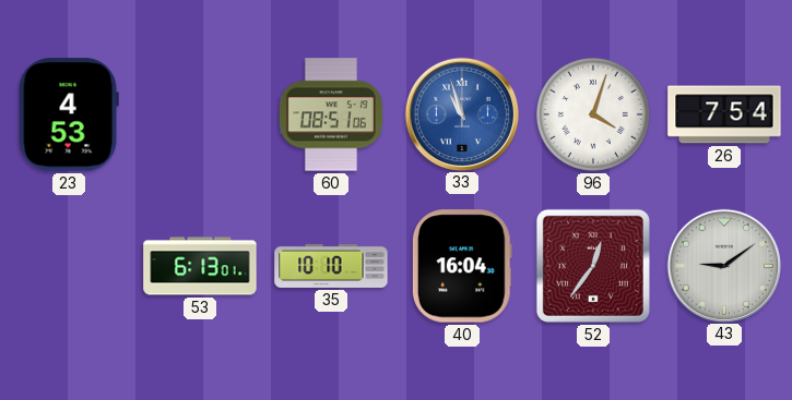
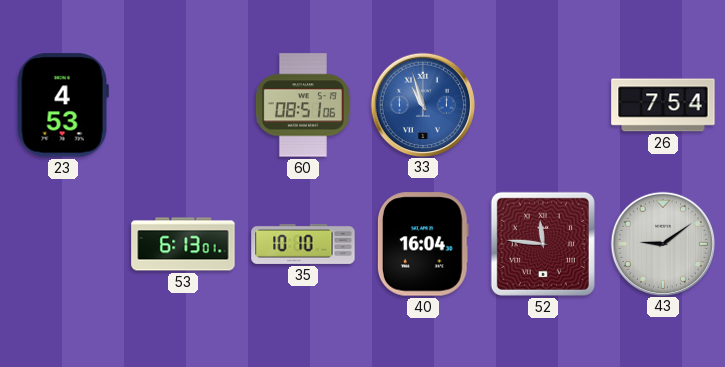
96: 4:03 -> none
52: 12:36 -> 11:46
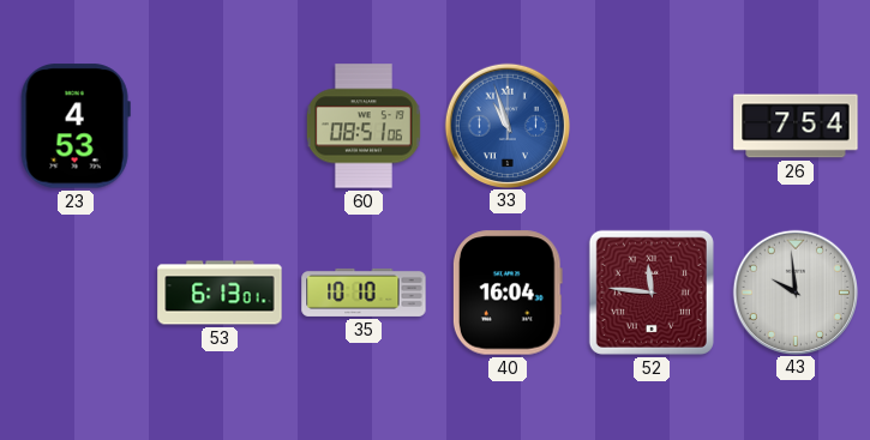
43: 9:09 -> 9:59
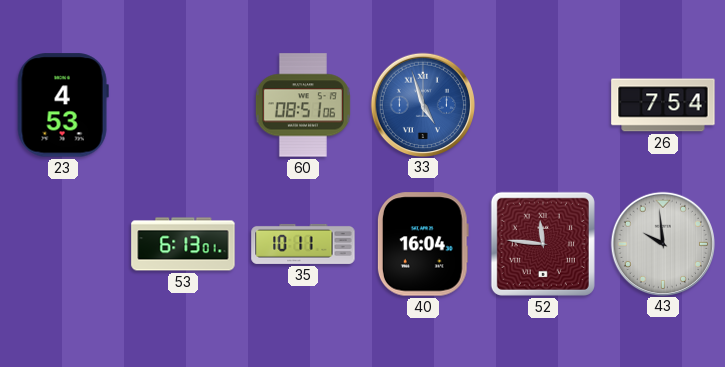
33: 10:57 -> 4:57
35: 10:10 -> 10:11
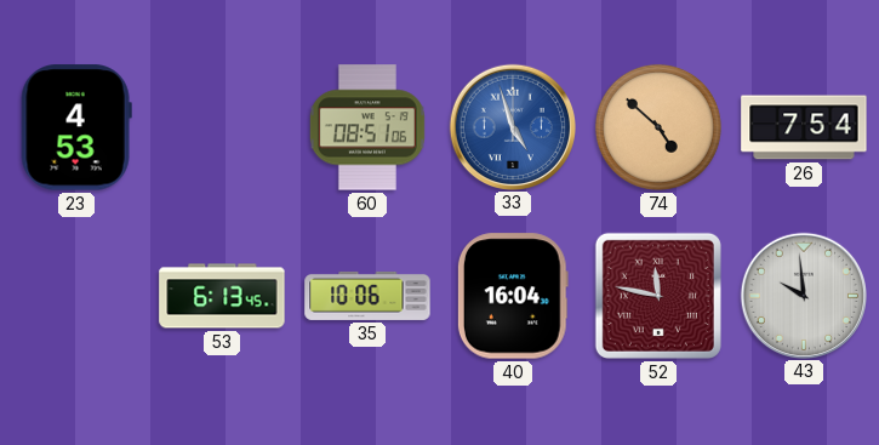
74: none -> 4:52
53: 6:13:01 -> 6:13:45
35: 10:11 -> 10:06
52: 11:46 -> 11:47
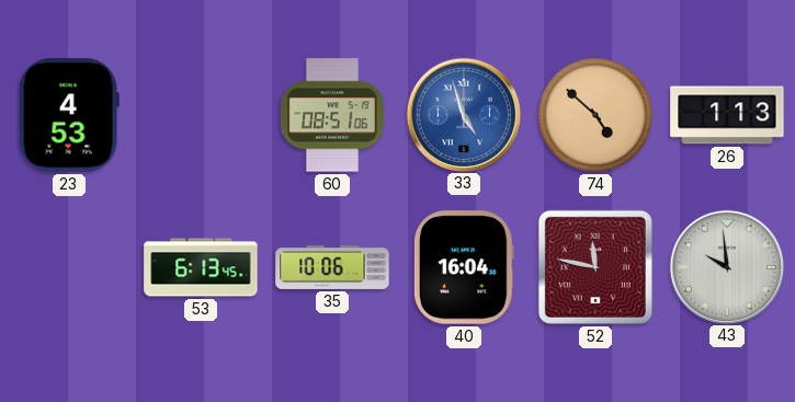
26: 7:54 -> 1:13
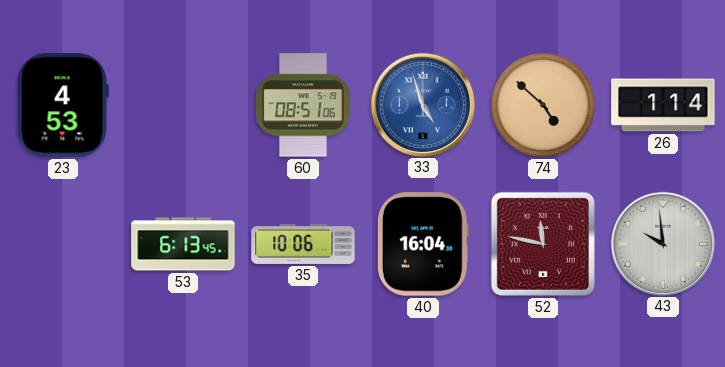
26: 1:13 -> 1:14
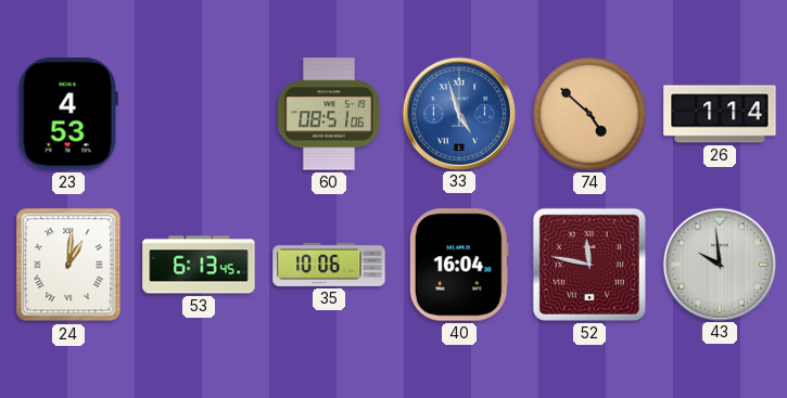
24: none -> 1:01
